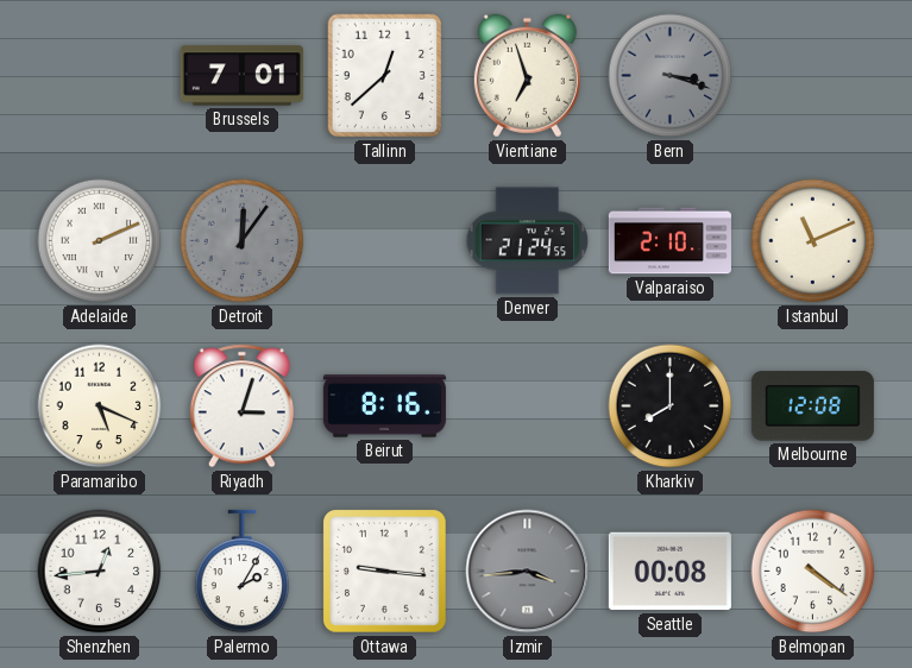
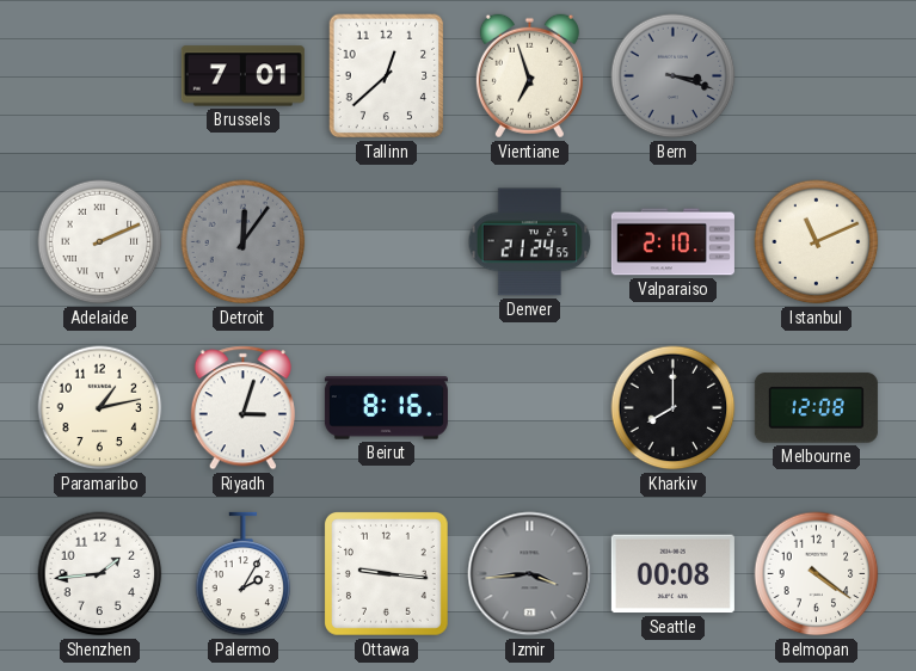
Paramaribo: 5:19 -> 1:13
Shenzhen: 12:44 -> 1:44
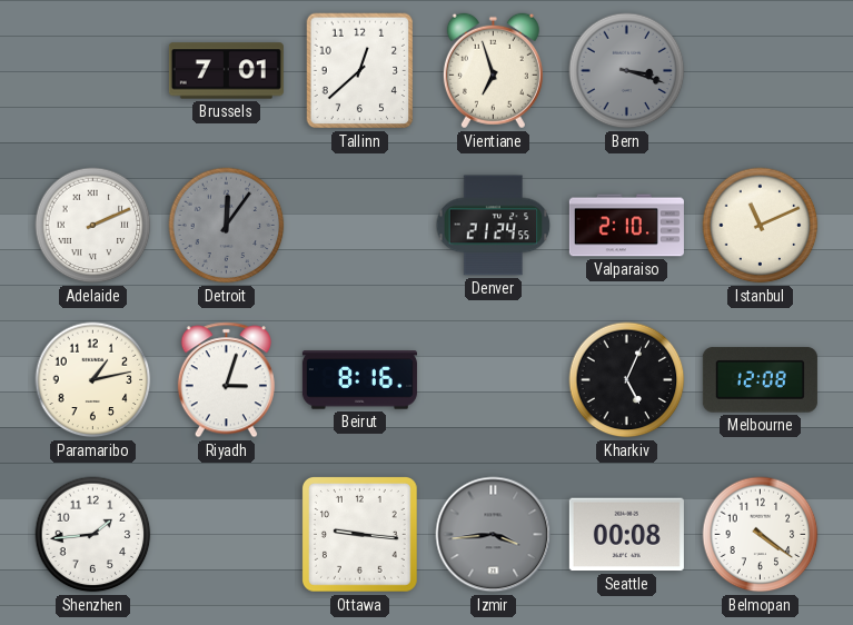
Kharkiv: 8:00 -> 5:04
Palermo: 2:05 -> none
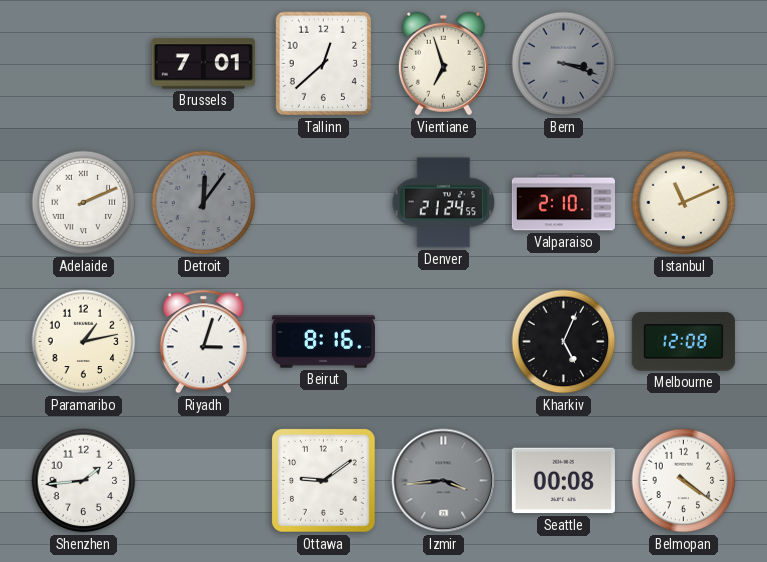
Ottawa: 9:16 -> 9:09
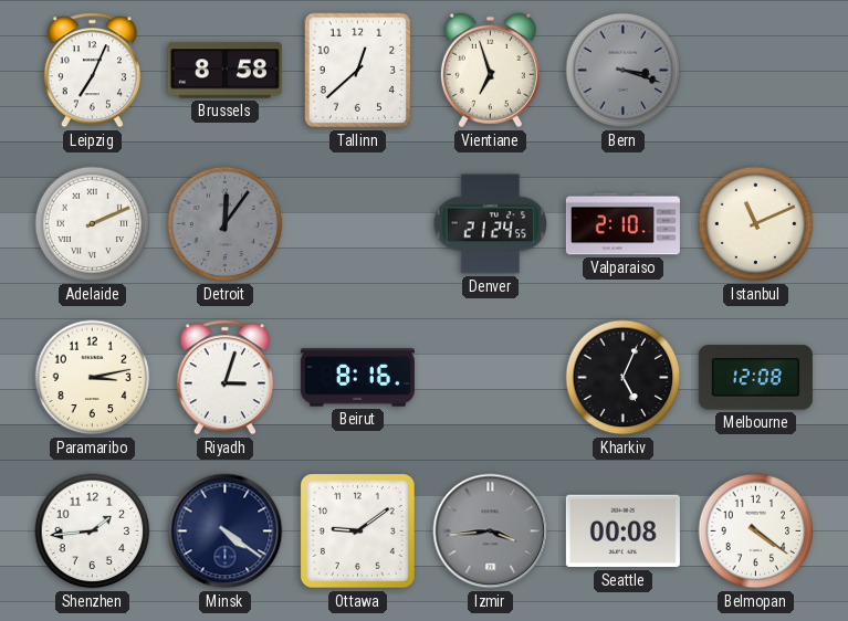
Leipzig: none -> 7:04
Brussels: 7:01 -> 8:58
Paramaribo: 1:13 -> 3:13
Minsk: none -> 4:21
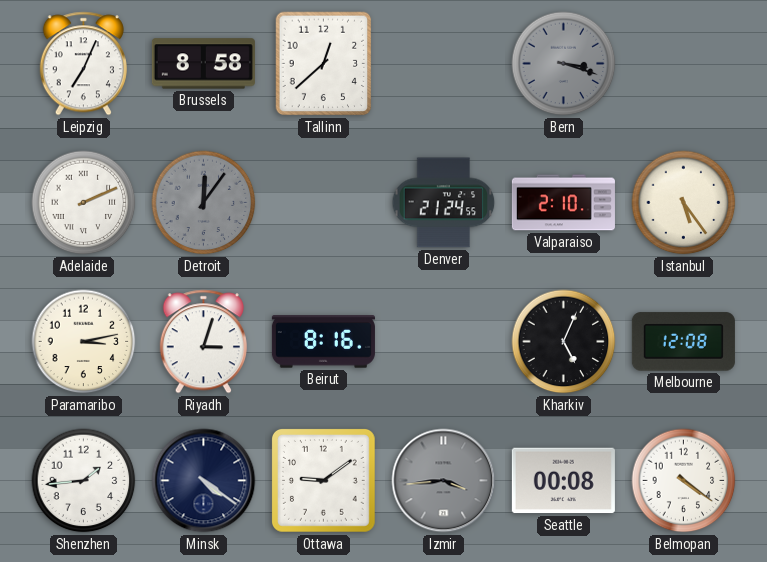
Vientiane: 6:57 -> none
Istanbul: 11:11 -> 5:24
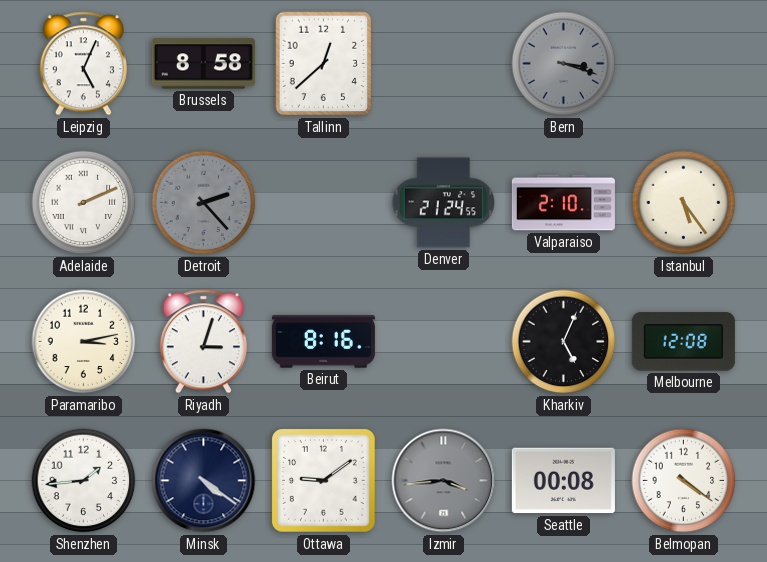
Leipzig: 7:04 -> 5:04
Detroit: 12:06 -> 2:23
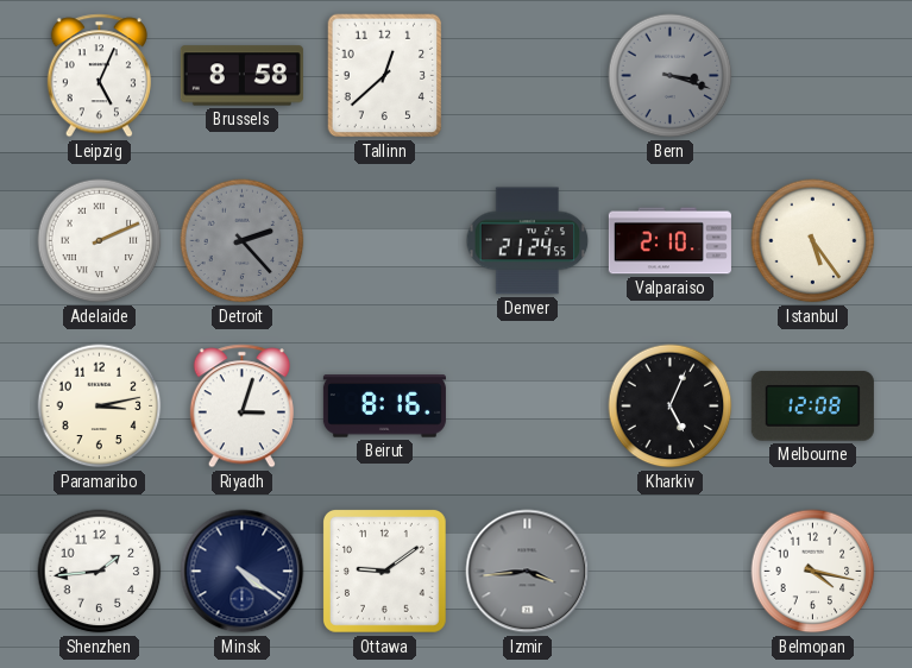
Seattle: 00:08 -> none
Belmopan: 4:21 -> 4:17
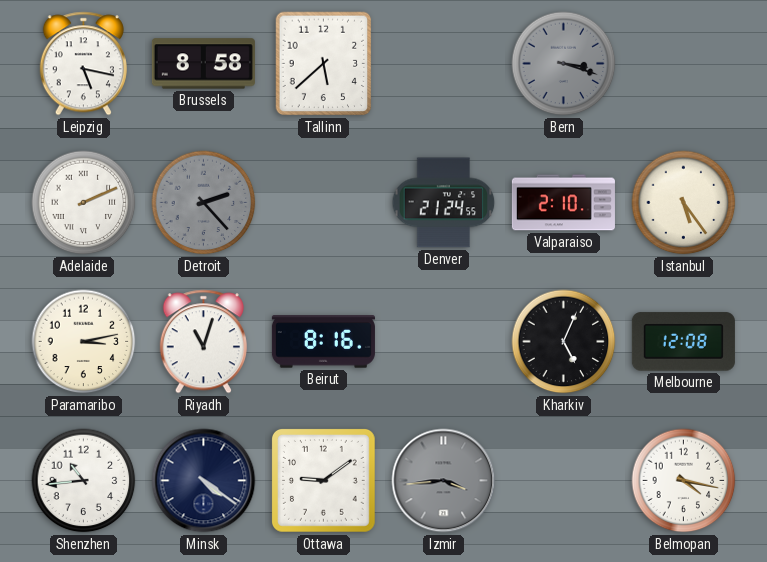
Leipzig: 5:04 -> 5:17
Tallinn: 12:38 -> 5:38
Riyadh: 3:03 -> 11:03
Shenzhen: 1:44 -> 10:44
